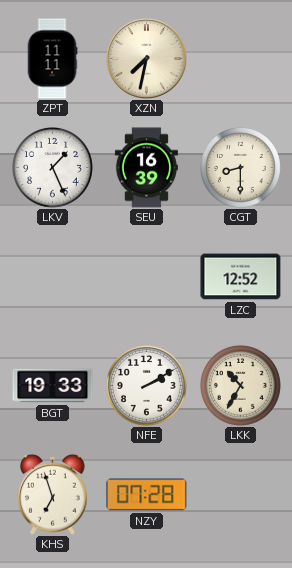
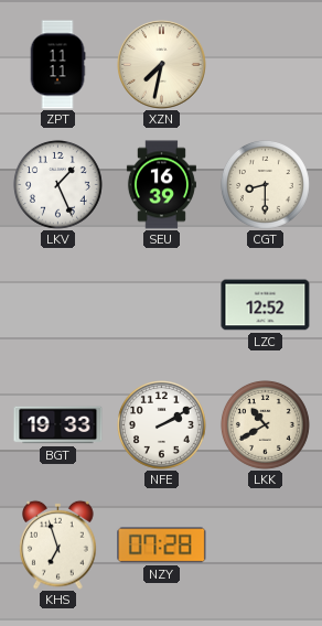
LKK: 10:35 -> 10:40
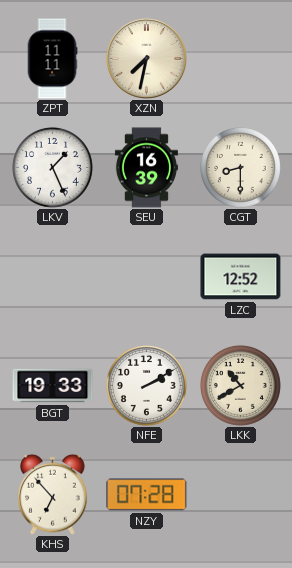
KHS: 6:57 -> 6:53
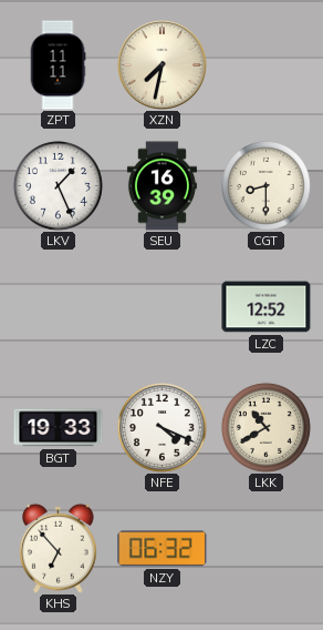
NFE: 2:10 -> 4:19
NZY: 07:28 -> 06:32
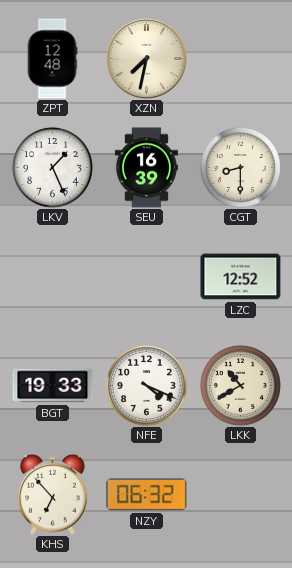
ZPT: 11:11 -> 12:48
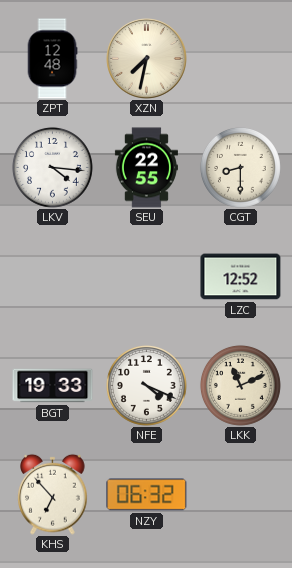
LKV: 1:26 -> 4:16
SEU: 16:39 -> 22:55
LKK: 10:40 -> 11:11
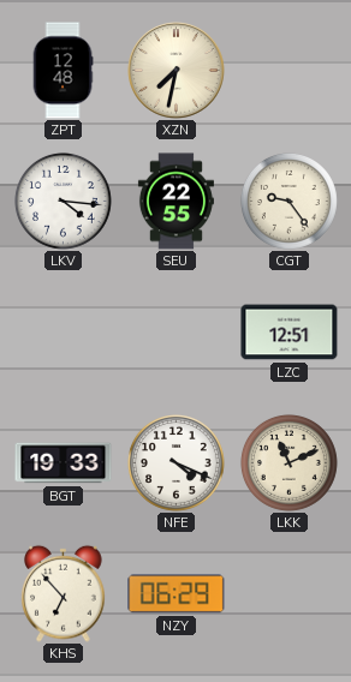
CGT: 8:30 -> 9:24
LZC: 12:52 -> 12:51
NZY: 06:32 -> 06:29
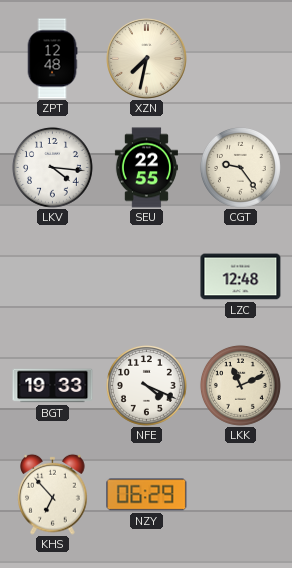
LZC: 12:51 -> 12:48
